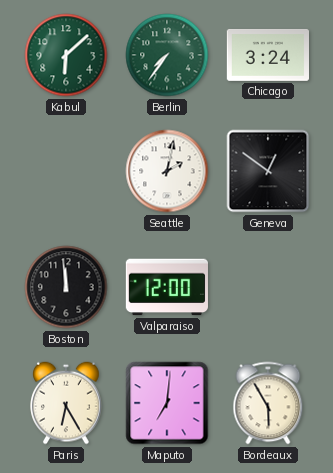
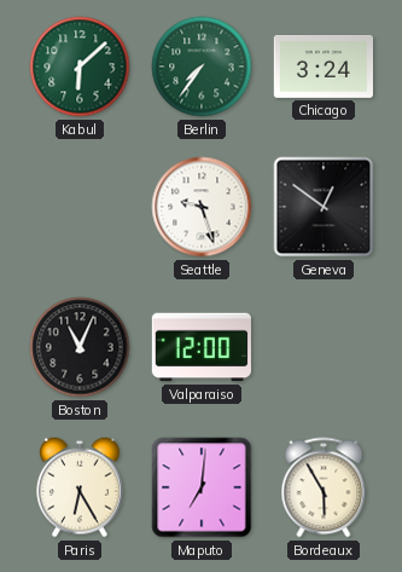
Seattle: 2:02 -> 9:27
Boston: 11:59 -> 11:04
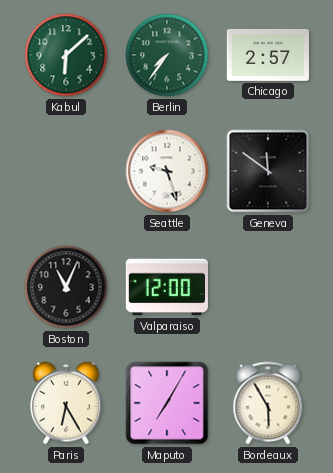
Chicago: 3:24 -> 2:57
Geneva: 12:51 -> 11:51
Maputo: 7:01 -> 7:05
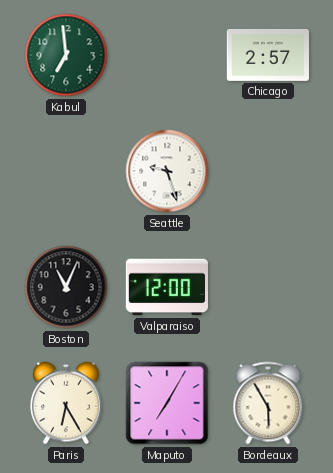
Kabul: 6:08 -> 6:59
Berlin: 7:36 -> none
Geneva: 11:51 -> none
